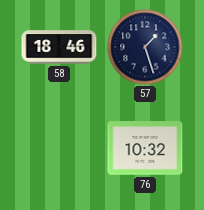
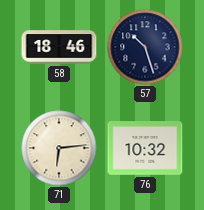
57: 1:27 -> 10:27
71: none -> 6:14
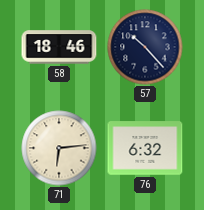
57: 10:27 -> 10:23
76: 10:32 -> 6:32
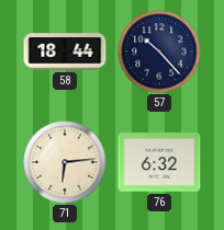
58: 18:46 -> 18:44
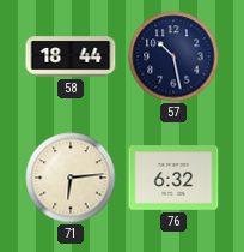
57: 10:23 -> 10:28
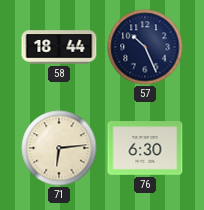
57: 10:28 -> 10:26
76: 6:32 -> 6:30
